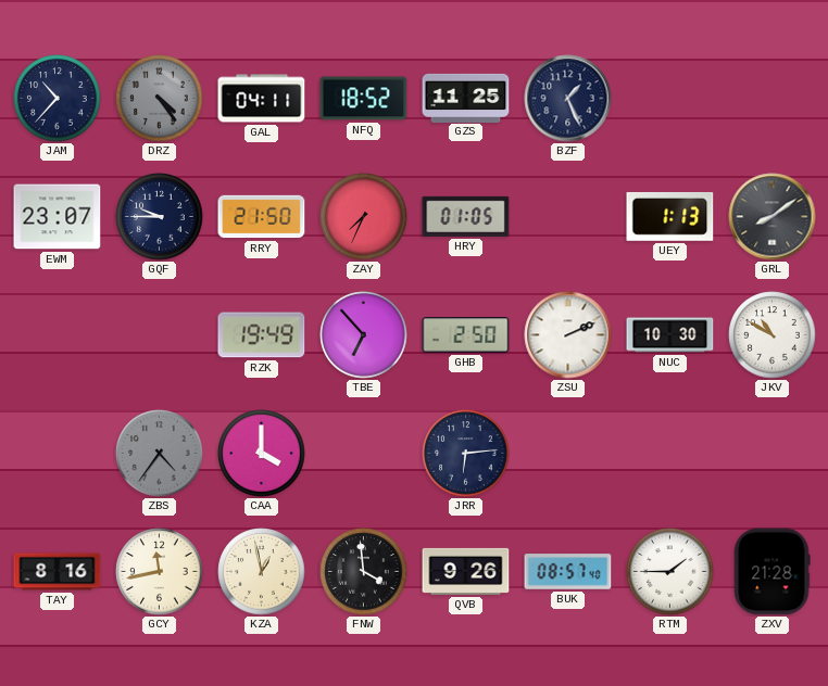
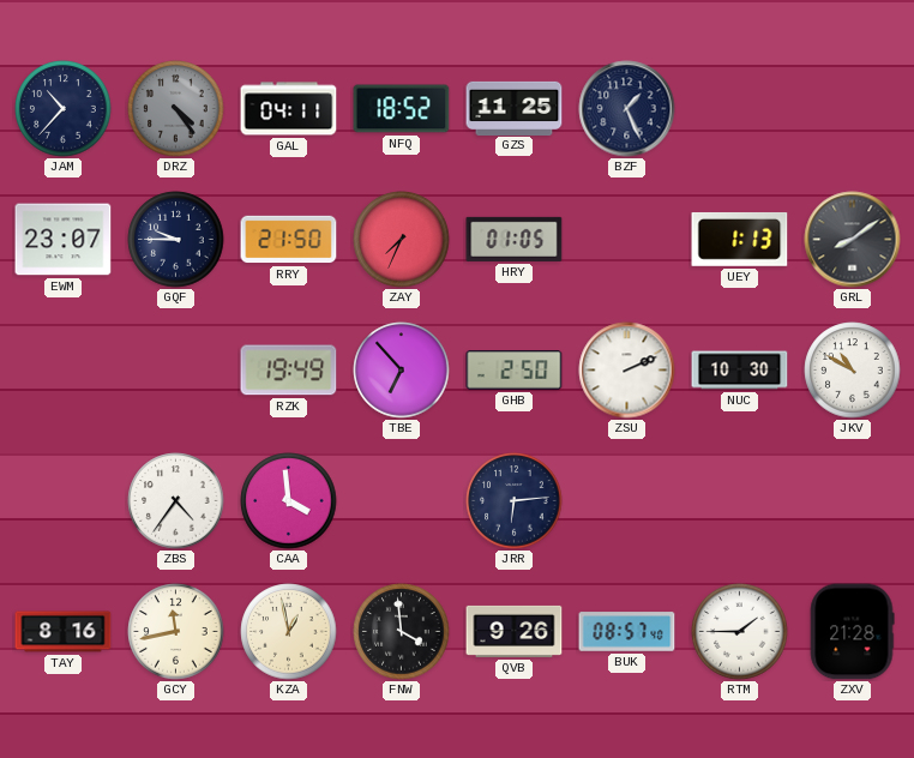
ZBS dial: grey -> white
CAA: 4:00 -> 3:59
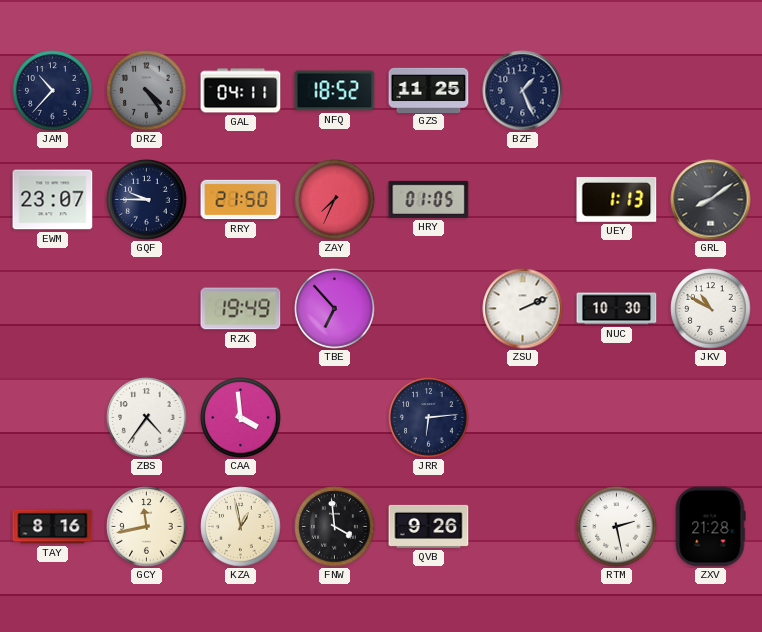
GHB: 2:50 -> none
BUK: 08:57 -> none
RTM: 1:45 -> 2:28
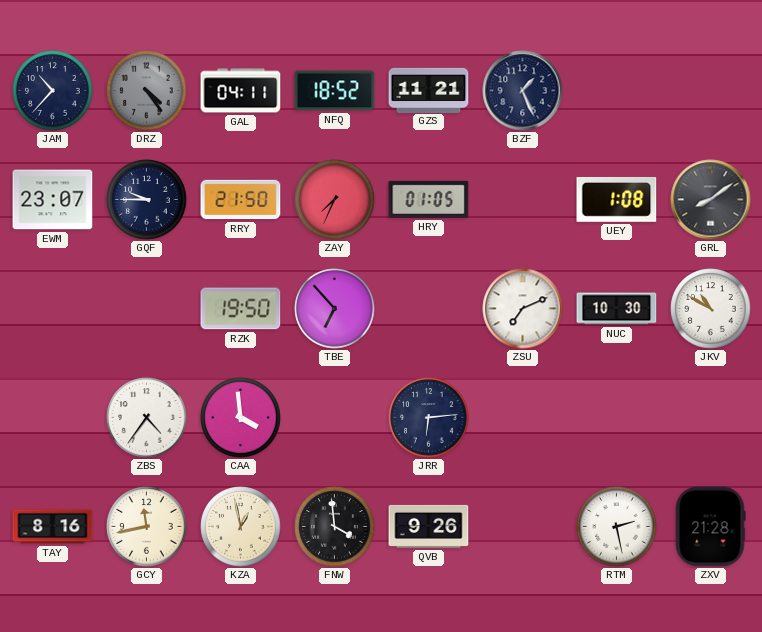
GZS: 11:25 -> 11:21
UEY: 1:13 -> 1:08
RZK: 19:49 -> 19:50
ZSU: 2:11 -> 7:11
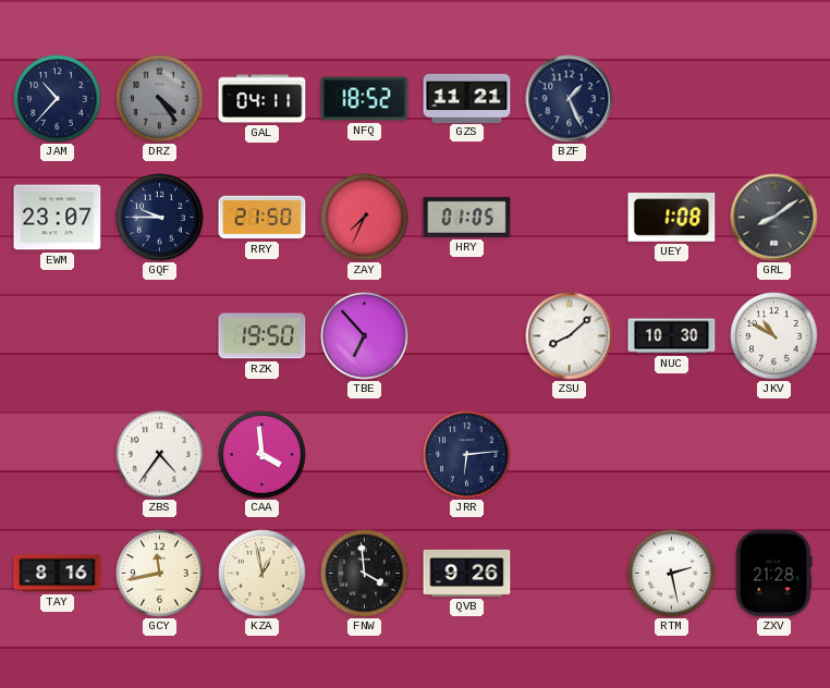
ZSU: 7:11 -> 8:08
